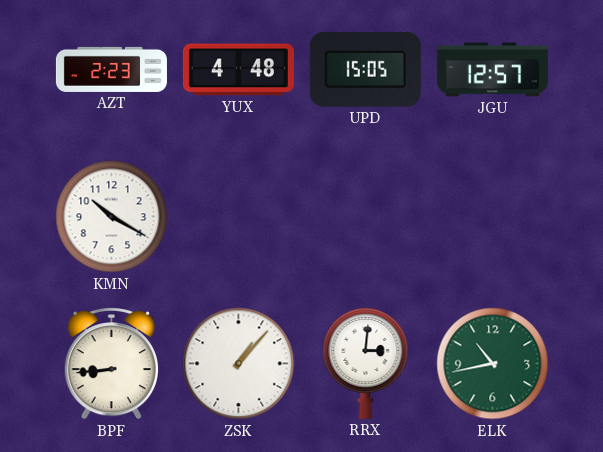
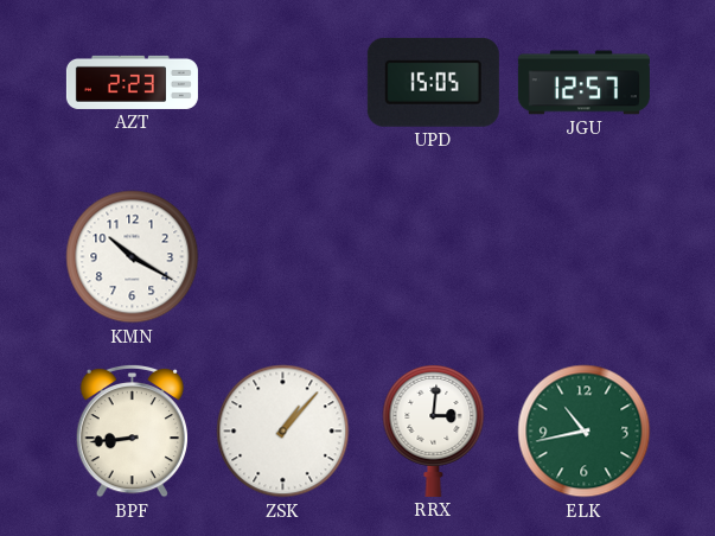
YUX: 4:48 -> none
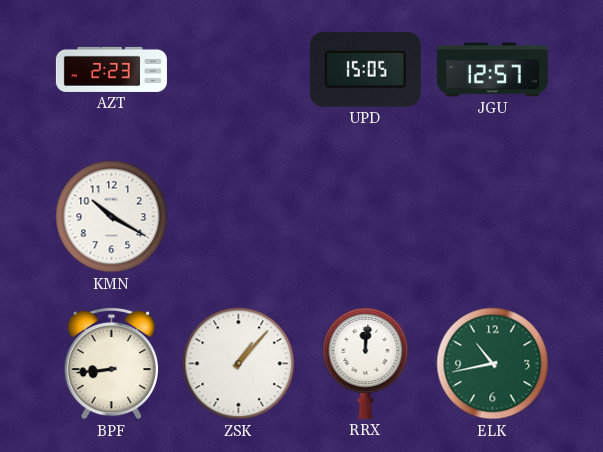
RRX: 3:01 -> 12:01
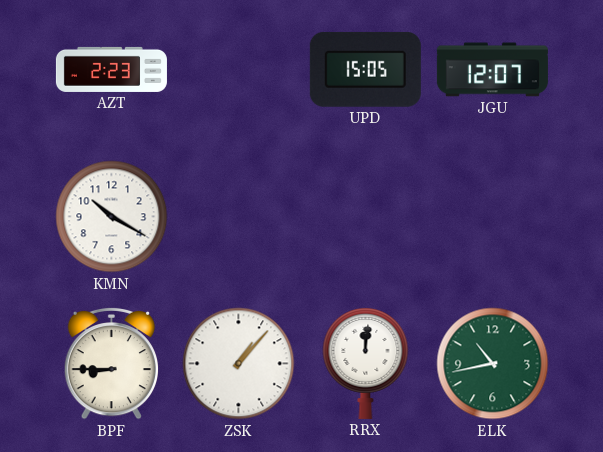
JGU: 12:57 -> 12:07
BPF: 8:44 -> 8:45
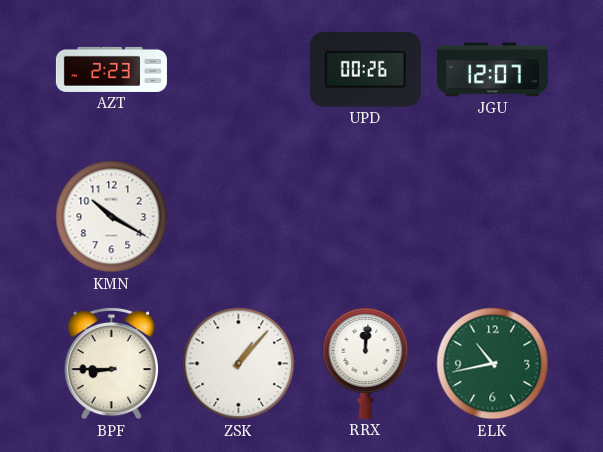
UPD: 15:05 -> 00:26
